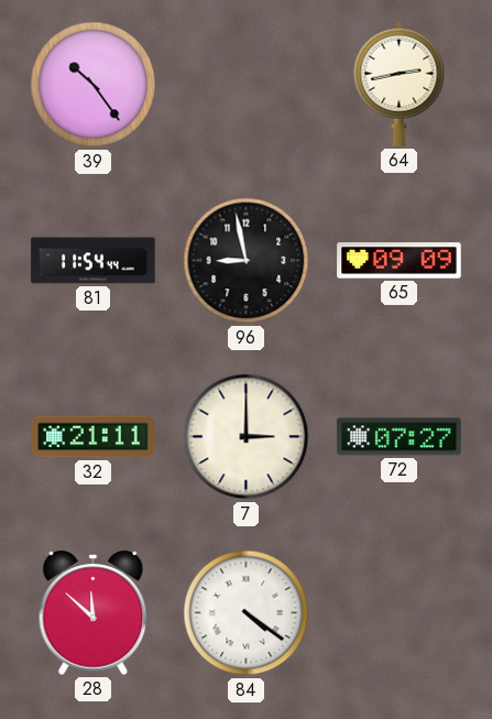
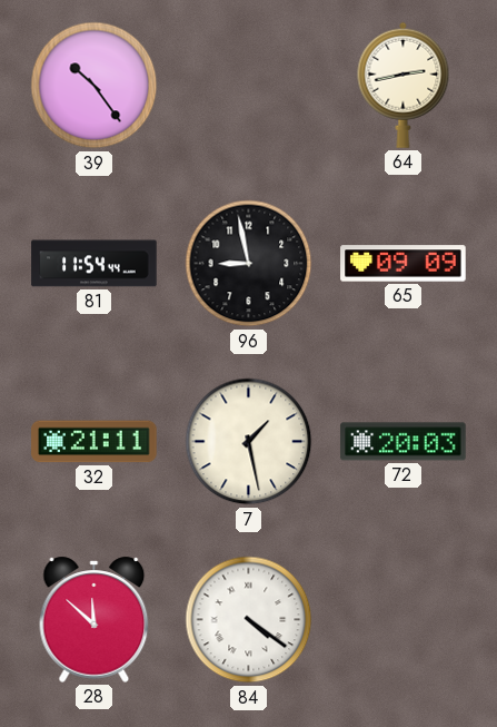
7: 3:00 -> 1:28
72: 07:27 -> 20:03
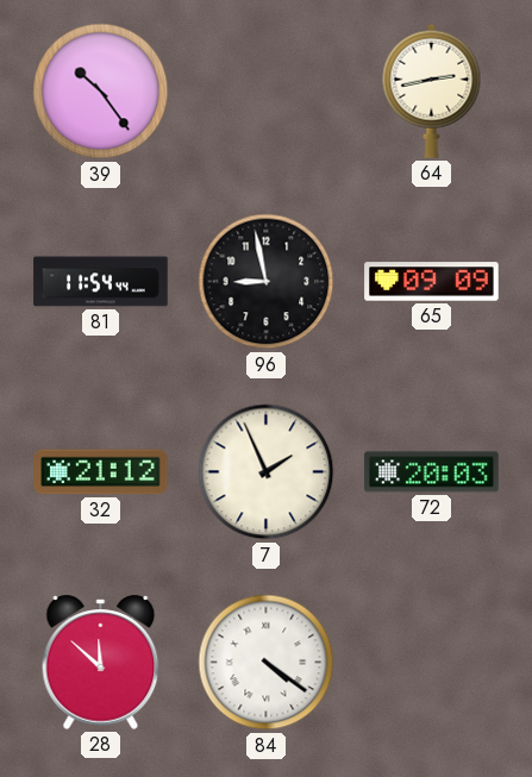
32: 21:11 -> 21:12
7: 1:28 -> 1:56
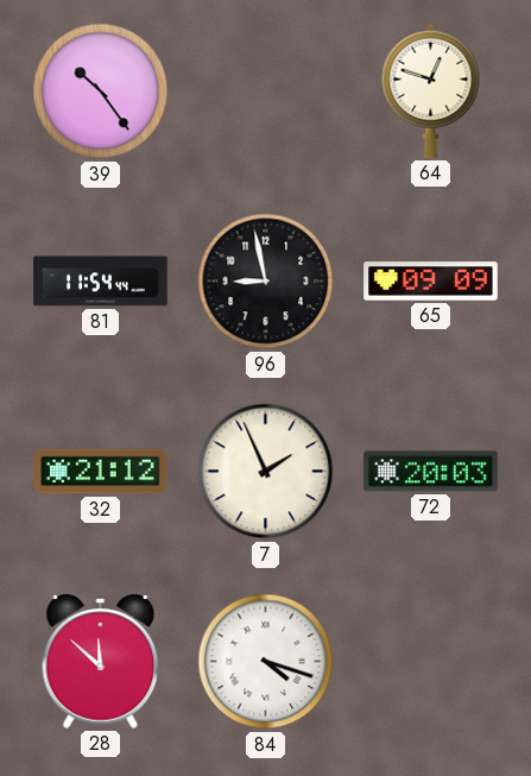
64: 2:43 -> 12:48
84: 4:21 -> 4:18
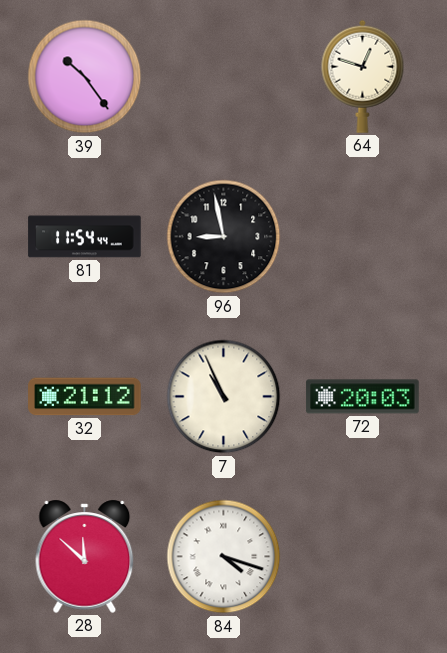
65: 09:09 -> none
7: 1:56 -> 10:56
